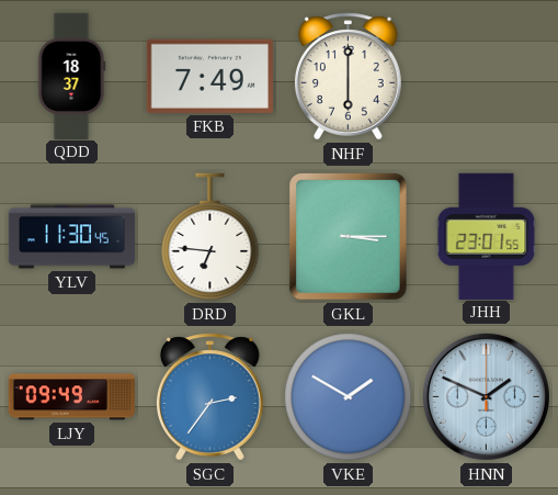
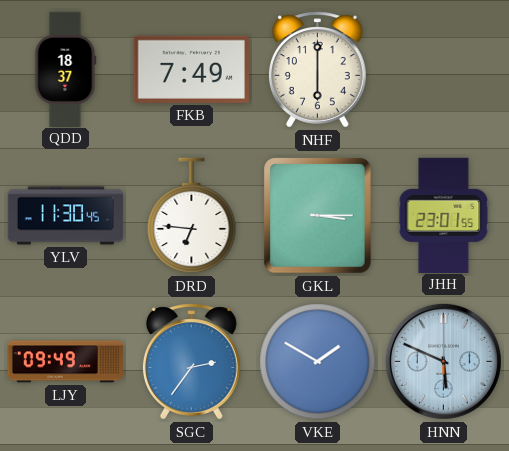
HNN: 1:49 -> 5:49
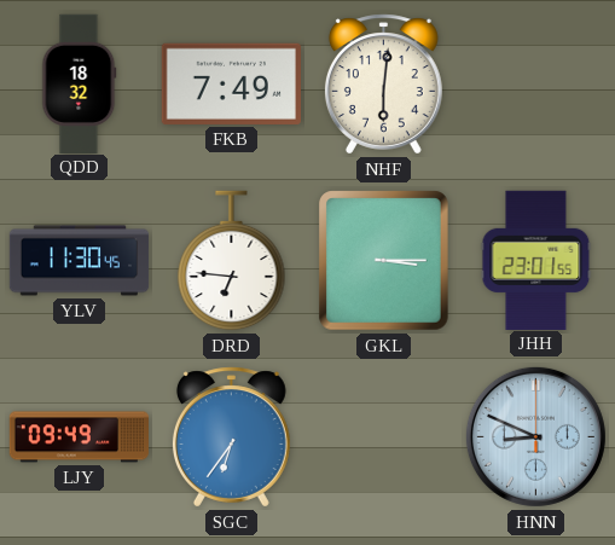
QDD: 18:37 -> 18:32
NHF: 6:00 -> 6:01
SGC: 2:36 -> 6:36
VKE: 1:50 -> none
HNN: 5:49 -> 8:49
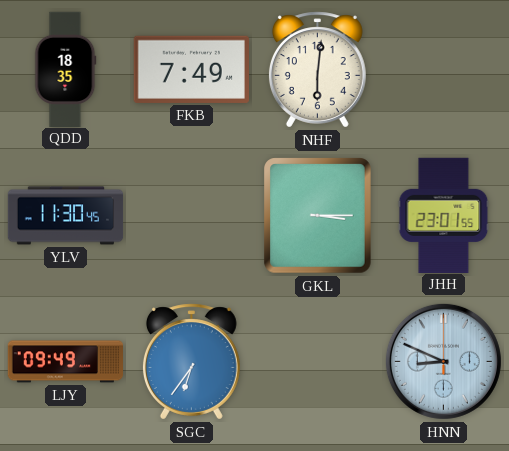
QDD: 18:32 -> 18:35
DRD: 6:46 -> none
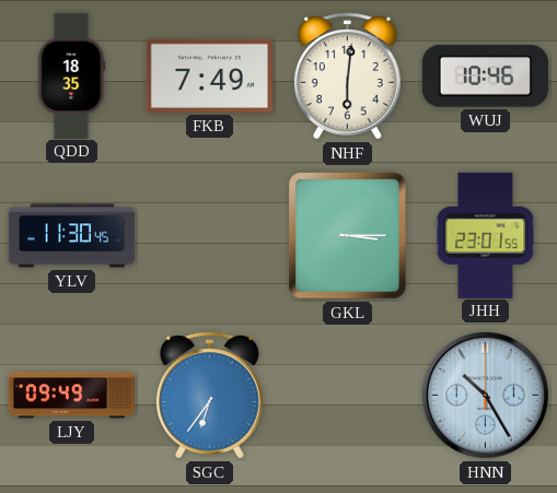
WUJ: none -> 10:46
HNN: 8:49 -> 10:25
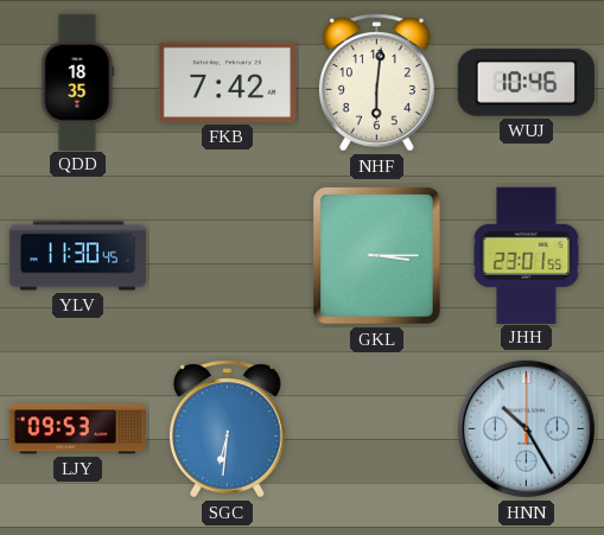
FKB: 7:49 -> 7:42
LJY: 09:49 -> 09:53
SGC: 6:36 -> 6:31
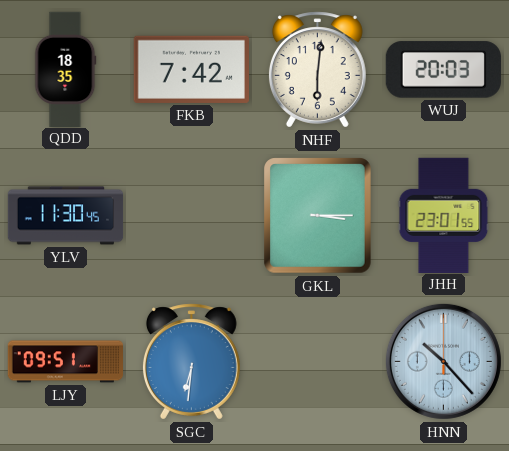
WUJ: 10:46 -> 20:03
LJY: 09:53 -> 09:51
HNN: 10:25 -> 10:23
